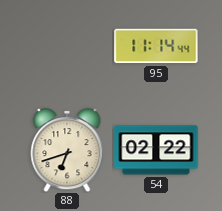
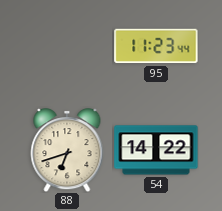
95: 11:14 -> 11:23
54: 02:22 -> 14:22
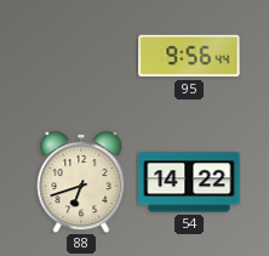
95: 11:23 -> 9:56
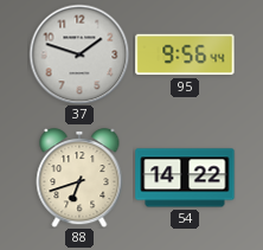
37: none -> 1:48
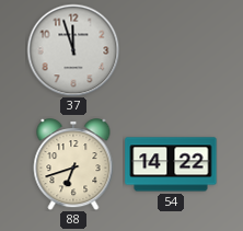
37: 1:48 -> 11:57
95: 9:56 -> none
